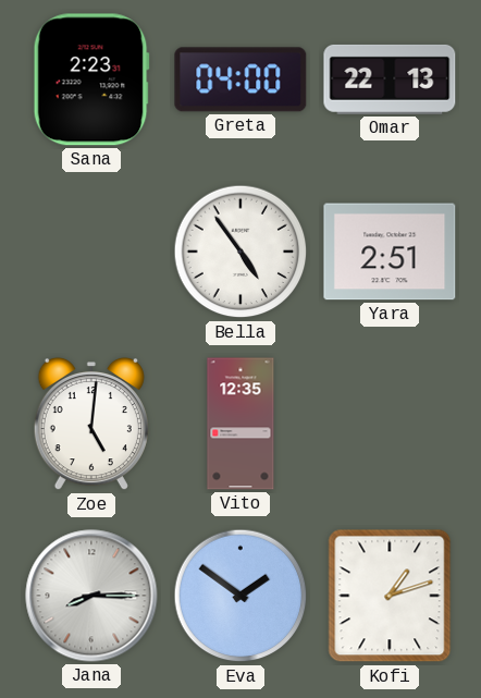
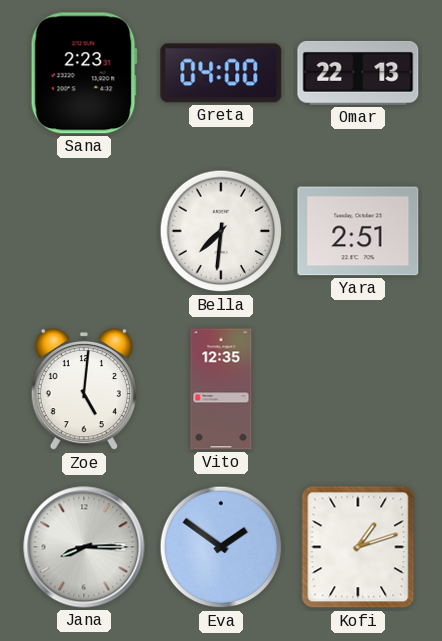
Bella: 4:54 -> 7:31
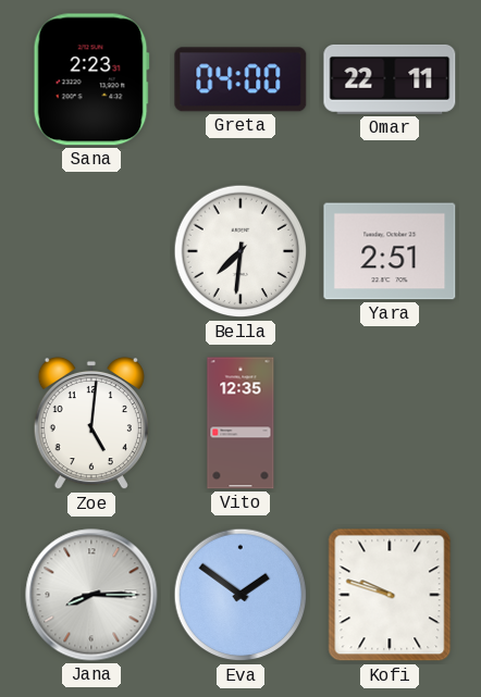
Omar: 22:13 -> 22:11
Kofi: 1:12 -> 9:48
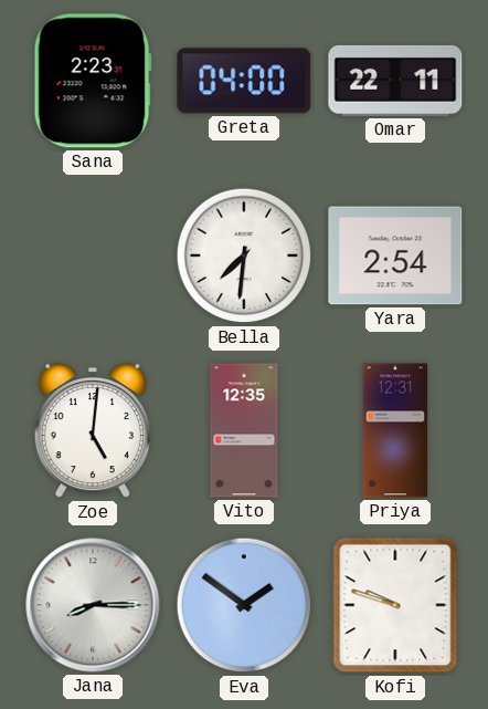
Yara: 2:51 -> 2:54
Priya: none -> 12:31
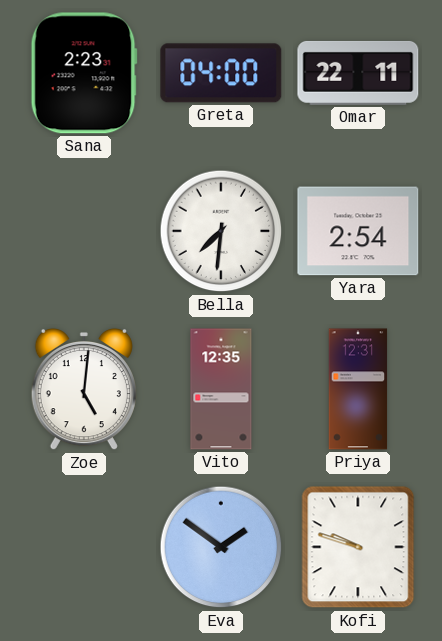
Jana: 8:15 -> none
